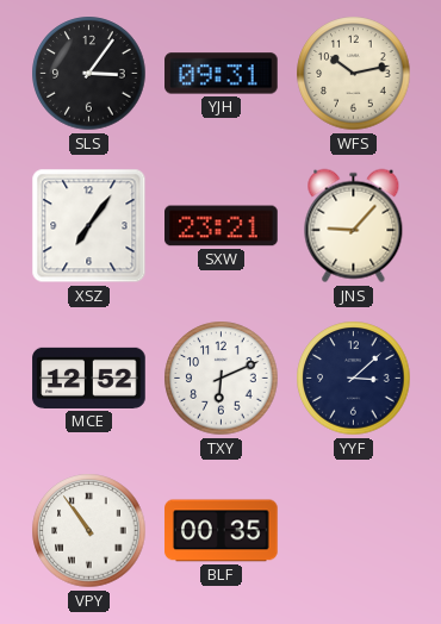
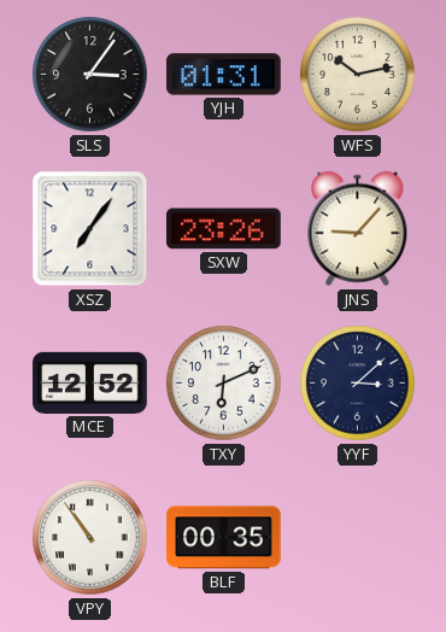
YJH: 09:31 -> 01:31
SXW: 23:21 -> 23:26
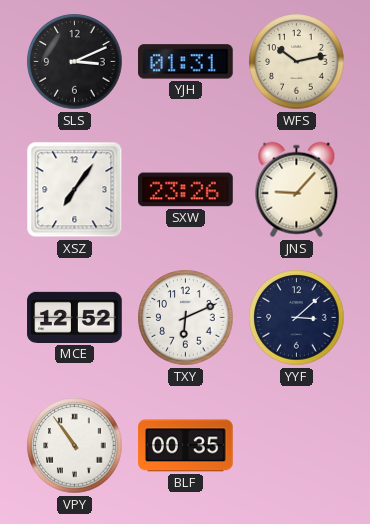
SLS: 3:06 -> 3:11
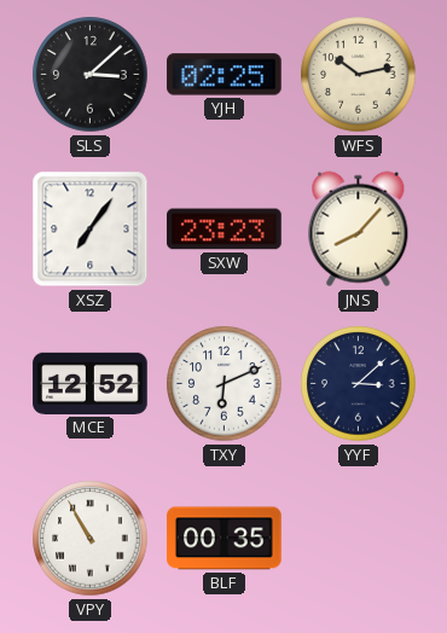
SLS: 3:11 -> 3:08
YJH: 01:31 -> 02:25
SXW: 23:26 -> 23:23
JNS: 9:07 -> 8:07
VPY: 10:54 -> 10:55
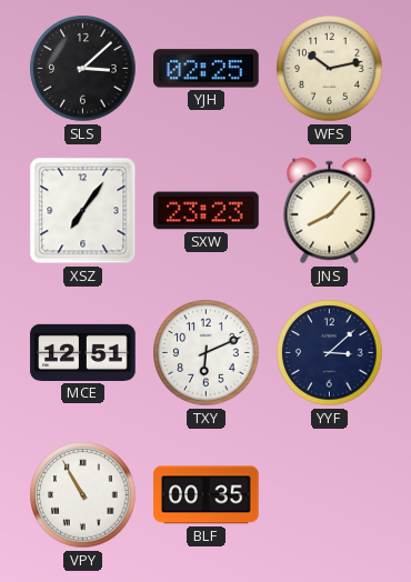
MCE: 12:52 -> 12:51
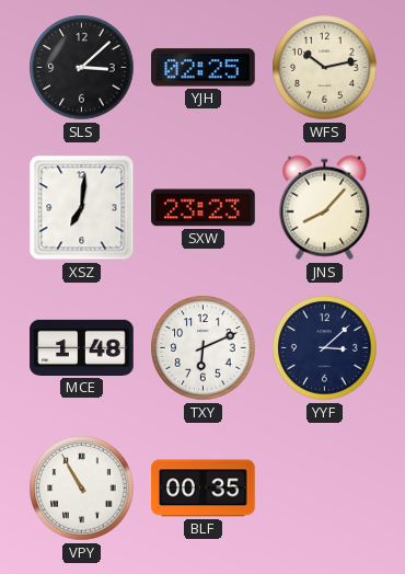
XSZ: 7:06 -> 7:01
MCE: 12:51 -> 1:48
